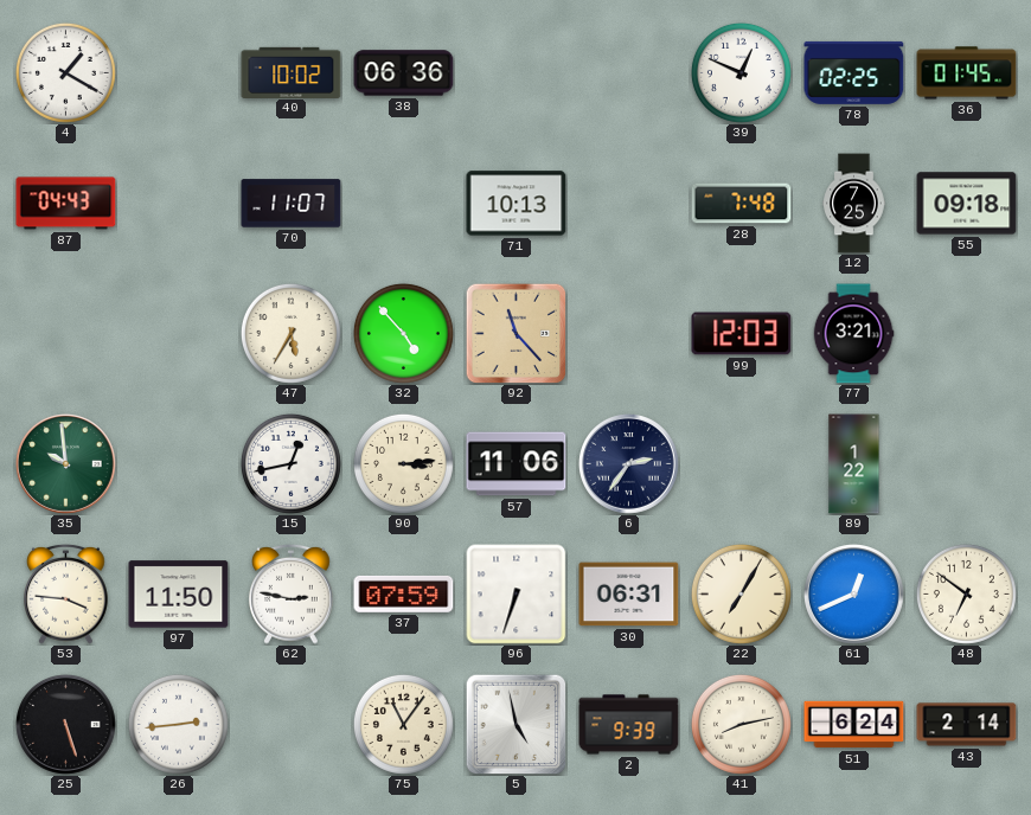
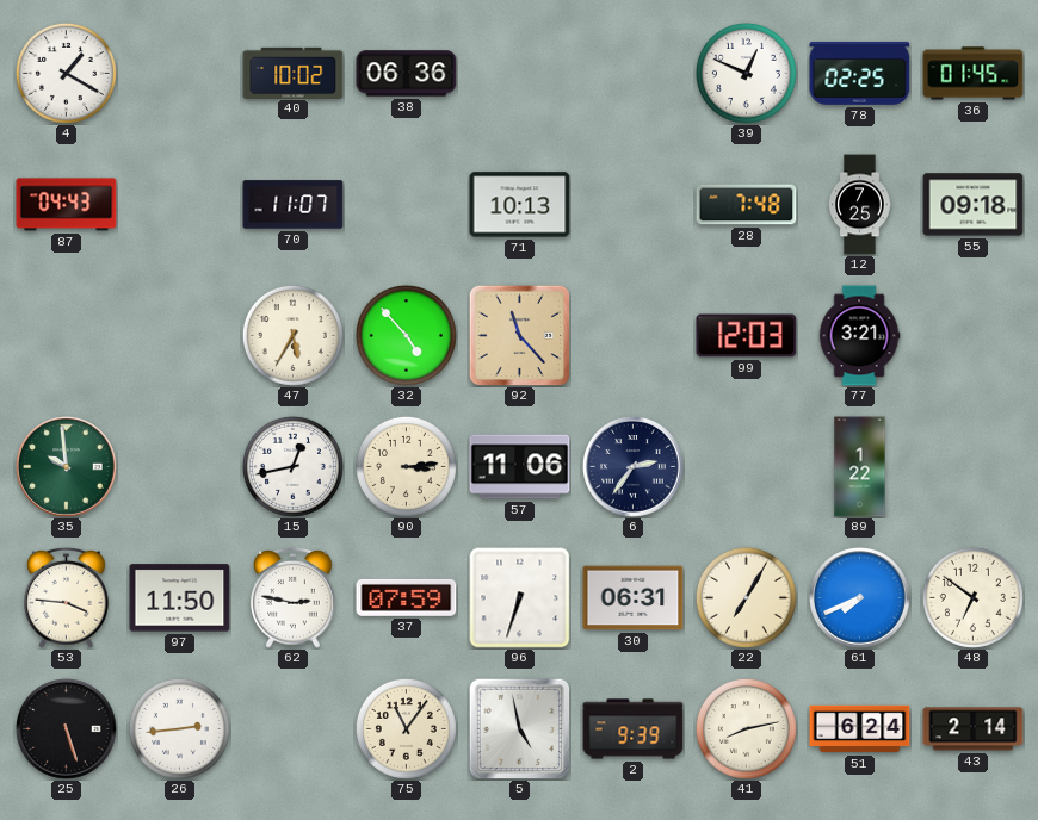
61: 12:41 -> 7:41
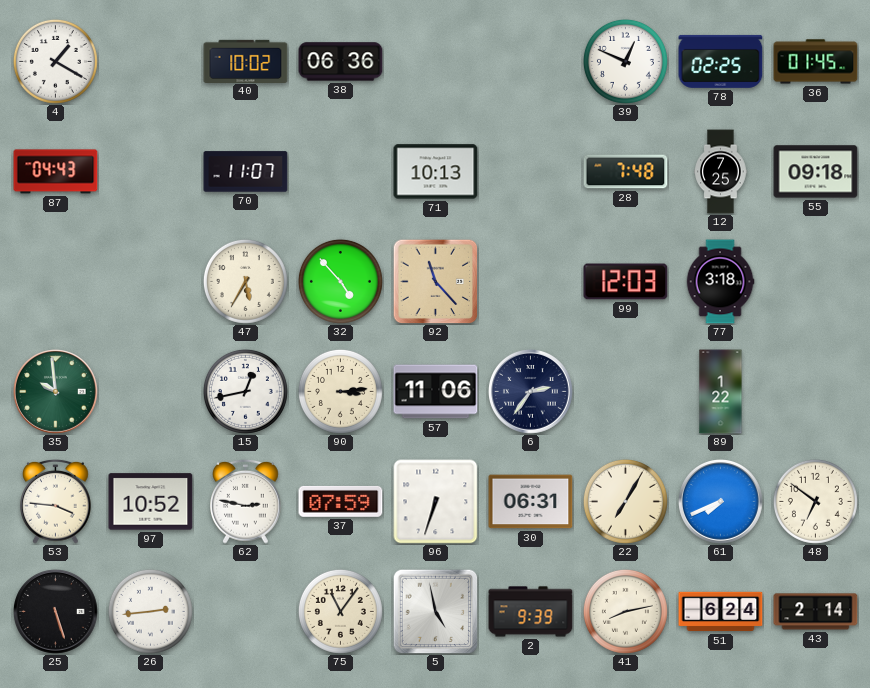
77: 3:21 -> 3:18
97: 11:50 -> 10:52
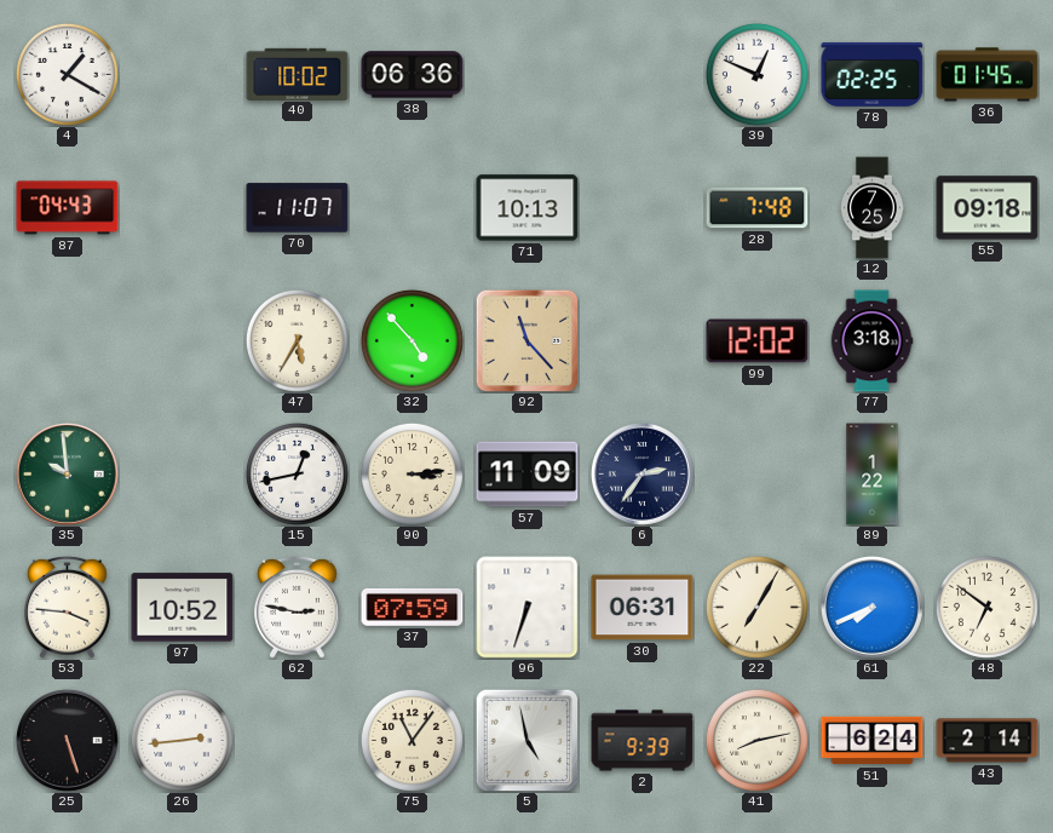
99: 12:03 -> 12:02
57: 11:06 -> 11:09
